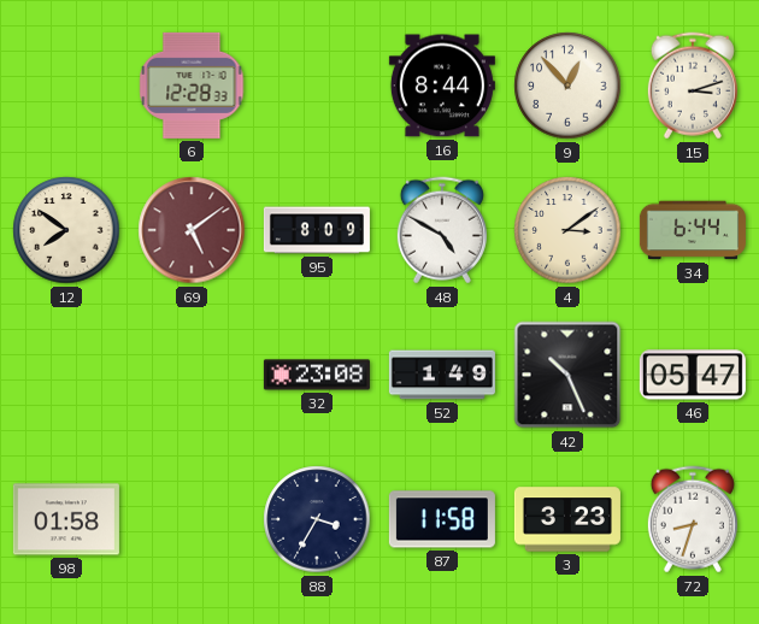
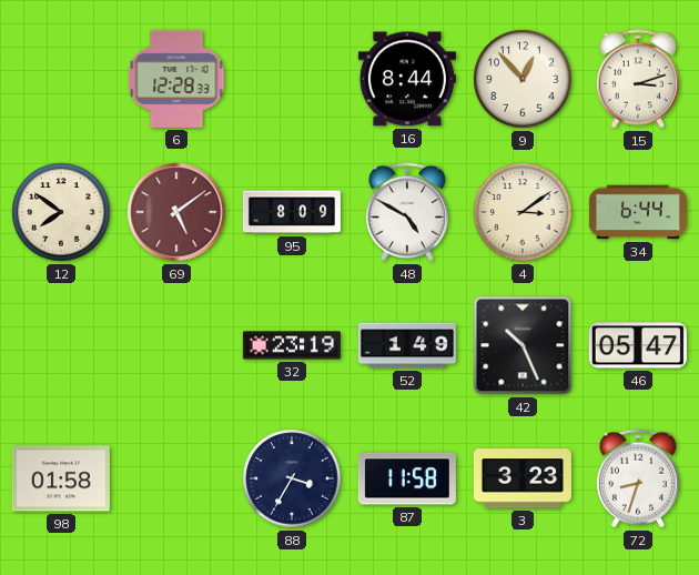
32: 23:08 -> 23:19
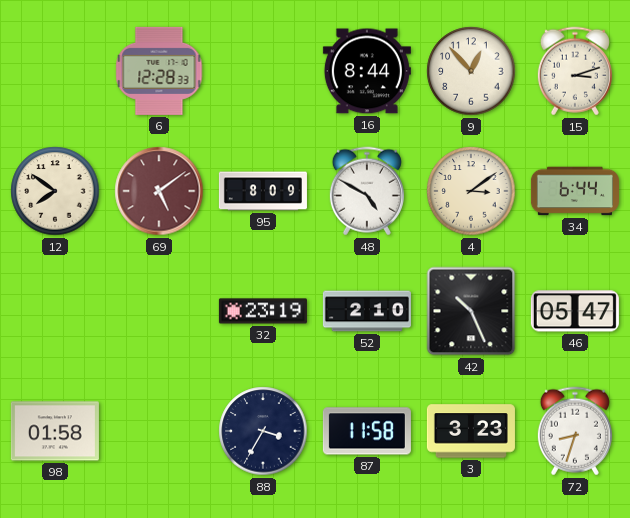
52: 1:49 -> 2:10
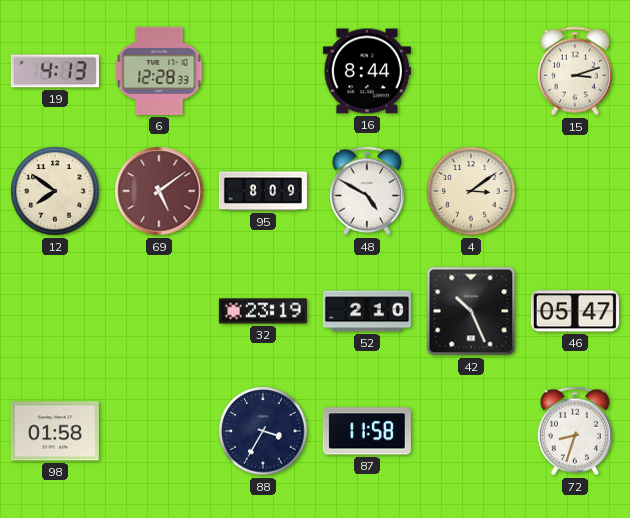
19: none -> 4:13
9: 12:53 -> none
34: 6:44 -> none
3: 3:23 -> none
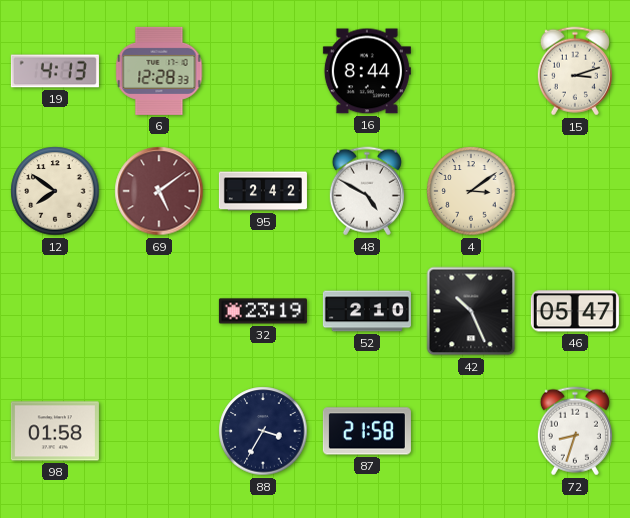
95: 8:09 -> 2:42
87: 11:58 -> 21:58
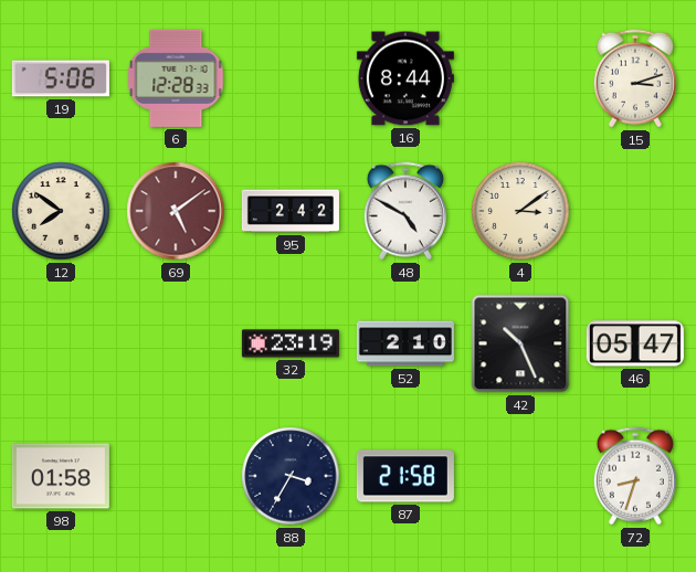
19: 4:13 -> 5:06
